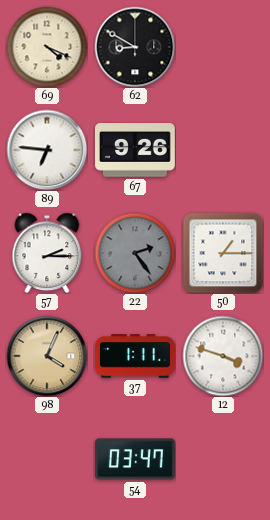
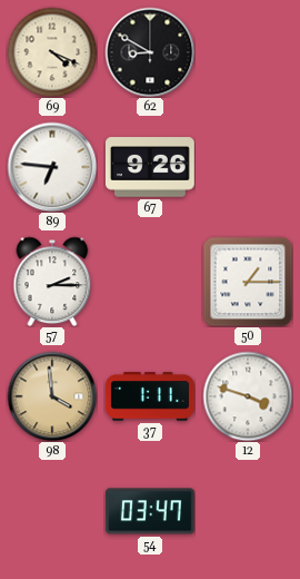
22: 2:24 -> none
98: 4:04 -> 3:59
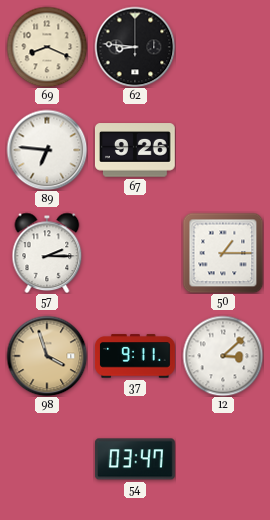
69: 4:19 -> 8:19
62: 8:50 -> 8:46
98: 3:59 -> 3:57
37: 1:11 -> 9:11
12: 3:48 -> 3:08
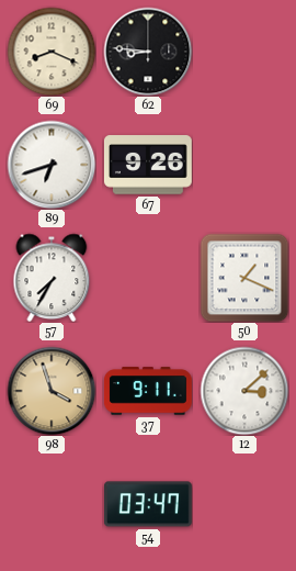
89: 6:46 -> 6:42
57: 2:15 -> 7:35
50: 1:15 -> 1:19
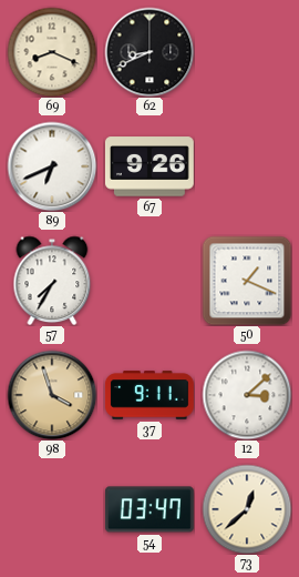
62: 8:46 -> 8:41
89: 6:42 -> 6:41
73: none -> 12:38
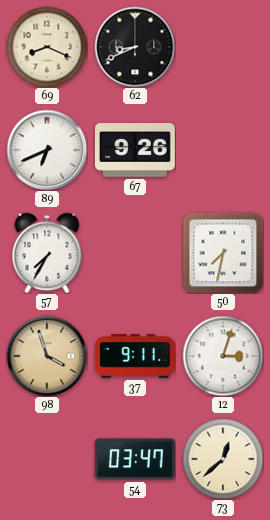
50: 1:19 -> 7:32
12: 3:08 -> 3:03
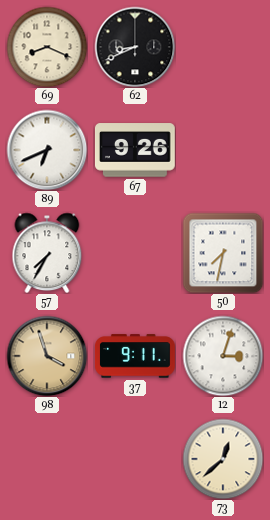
54: 03:47 -> none
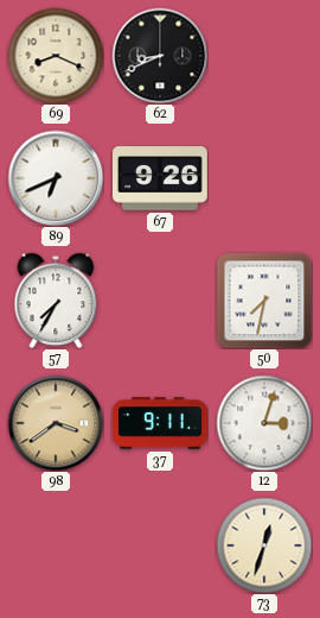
98: 3:57 -> 3:39
73: 12:38 -> 12:33
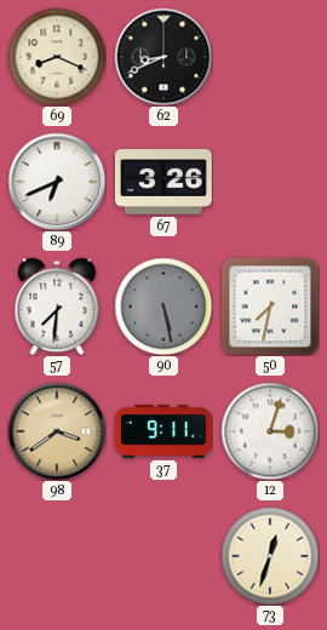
67: 9:26 -> 3:26
57: 7:35 -> 7:31
90: none -> 5:28
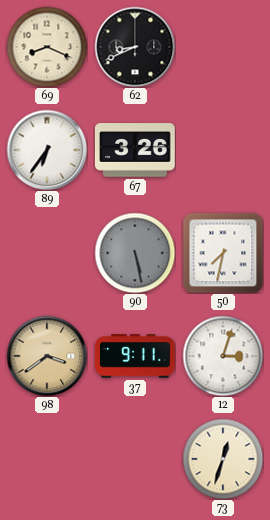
89: 6:41 -> 6:36
57: 7:31 -> none
